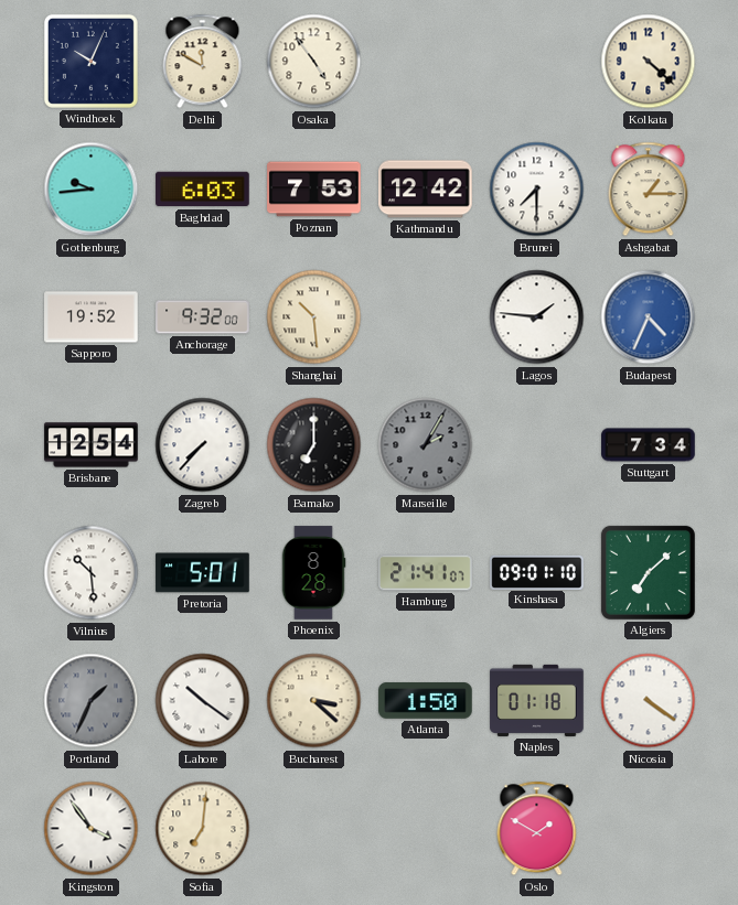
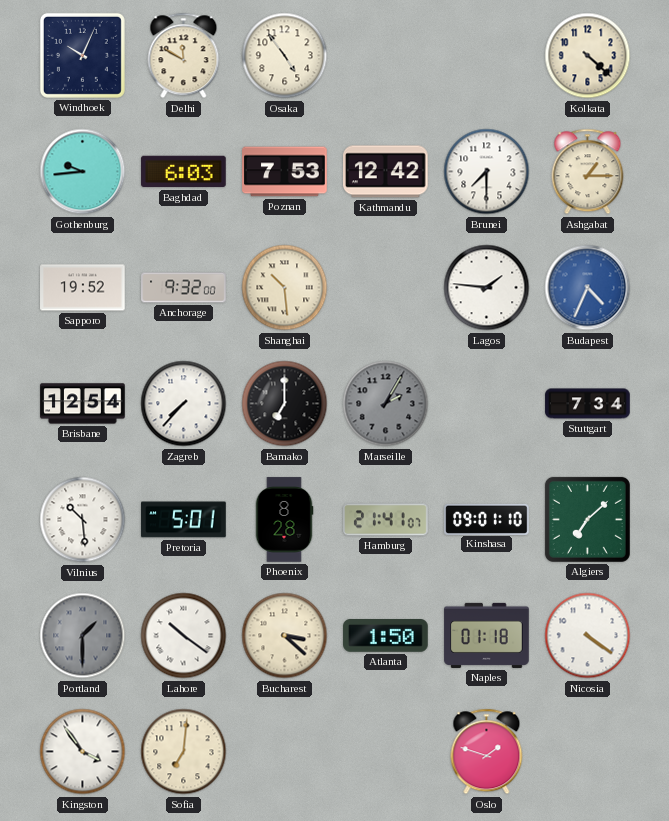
Portland: 1:34 -> 1:30
Oslo: 1:50 -> 1:48
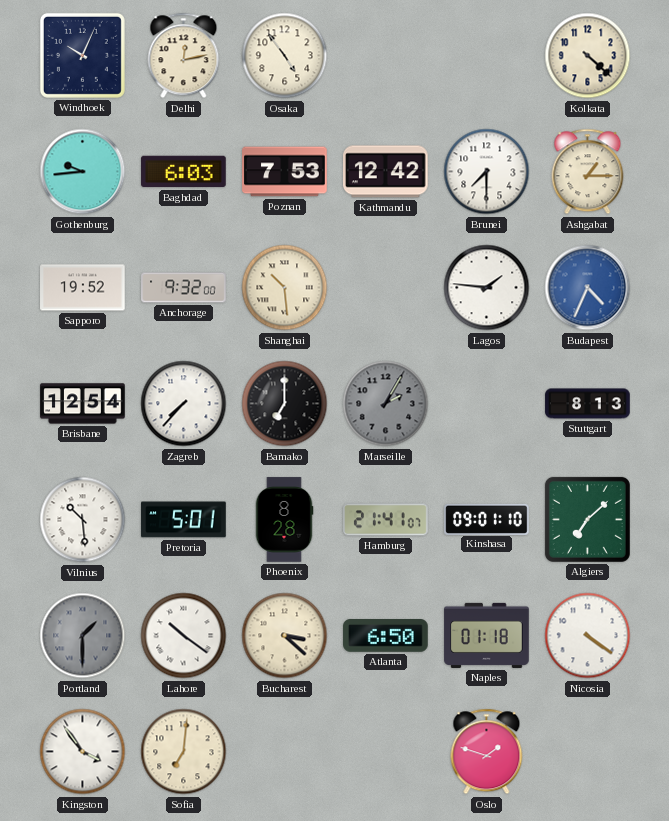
Delhi: 11:50 -> 12:13
Stuttgart: 7:34 -> 8:13
Atlanta: 1:50 -> 6:50
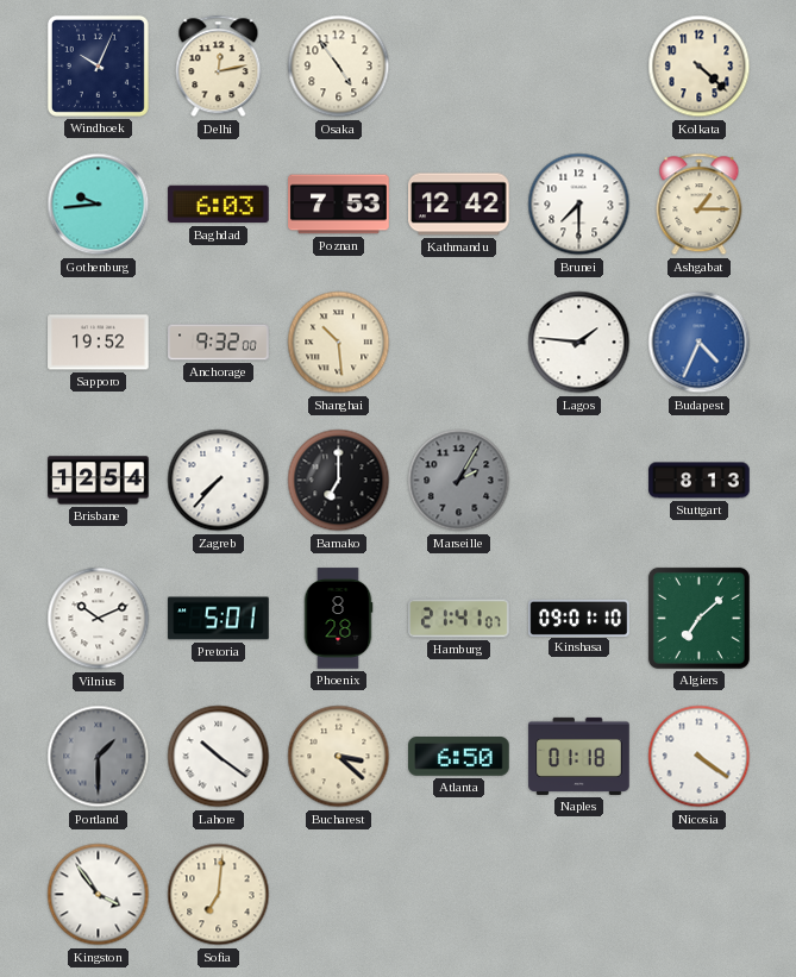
Vilnius: 10:29 -> 10:11
Oslo: 1:48 -> none
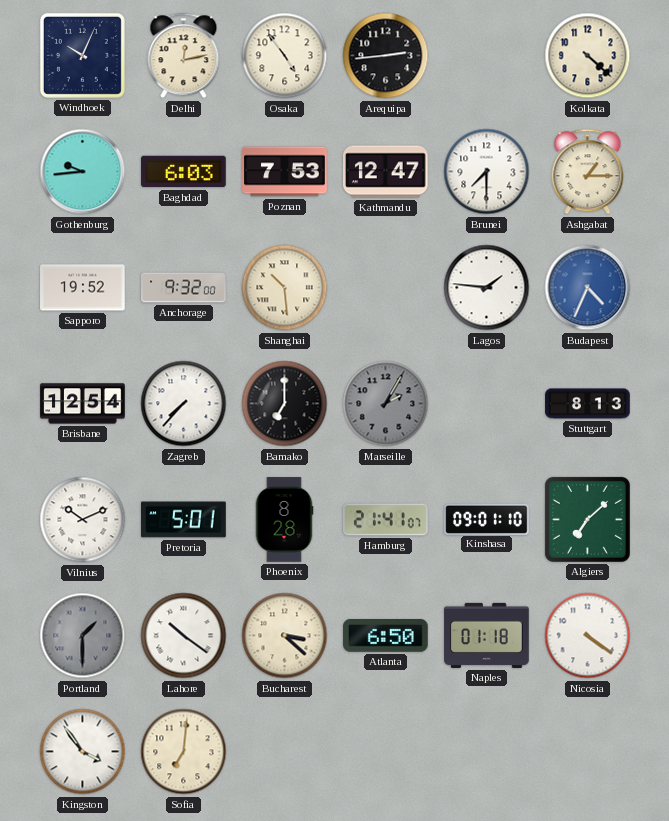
Arequipa: none -> 2:44
Kathmandu: 12:42 -> 12:47
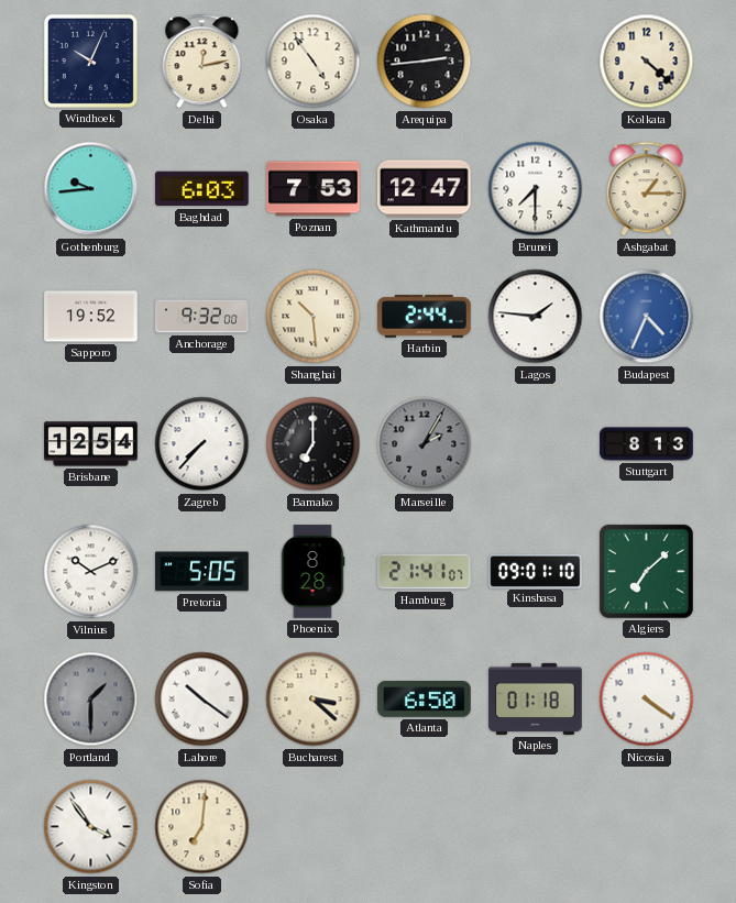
Harbin: none -> 2:44
Pretoria: 5:01 -> 5:05
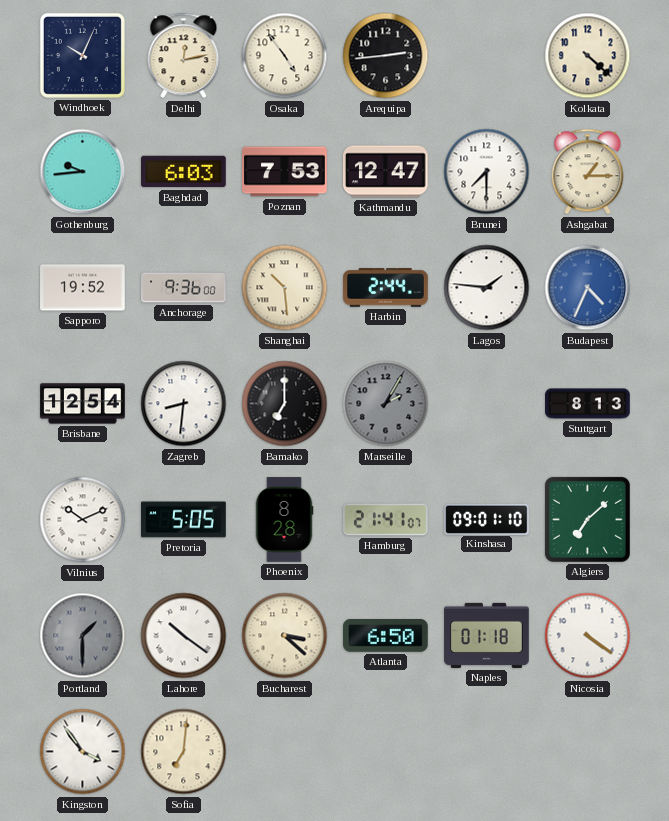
Anchorage: 9:32 -> 9:36
Zagreb: 7:37 -> 8:31
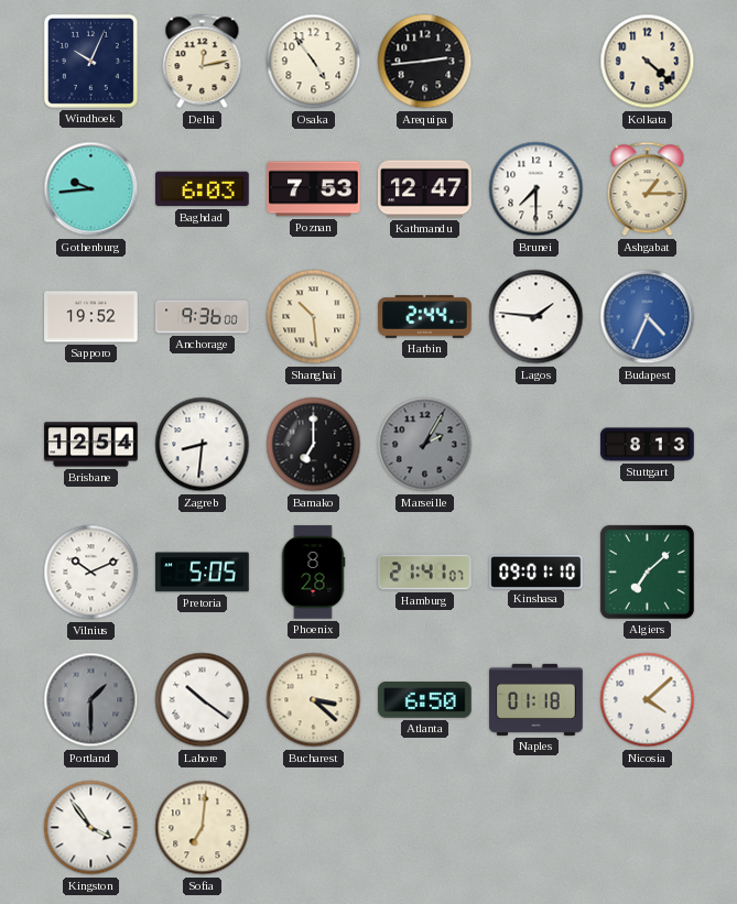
Nicosia: 4:21 -> 4:08
